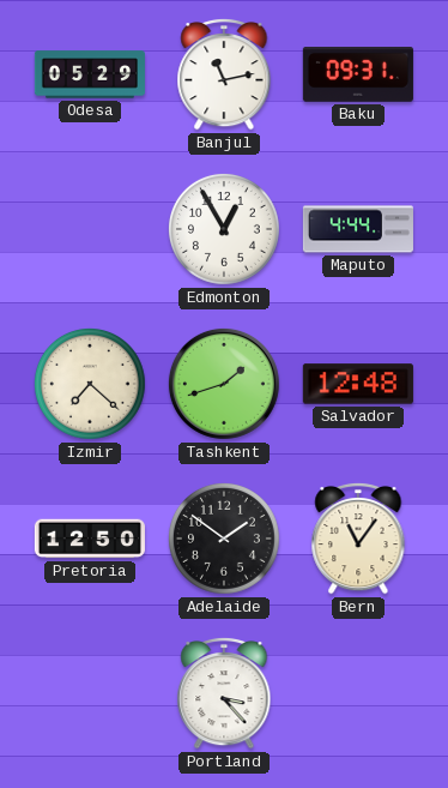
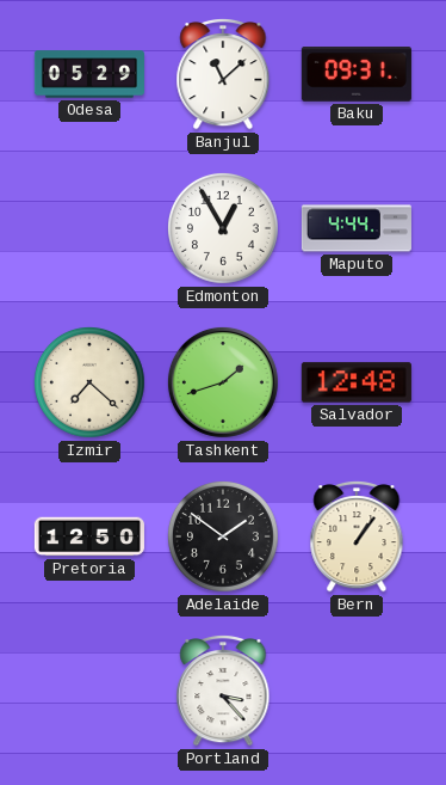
Banjul: 11:13 -> 11:08
Bern: 11:06 -> 1:06
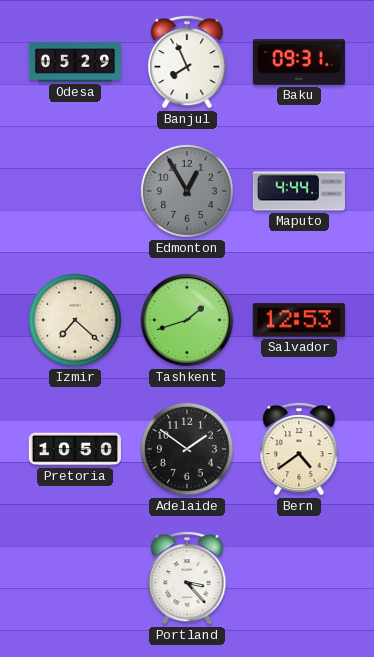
Banjul: 11:08 -> 7:56
Edmonton dial: white -> grey
Salvador: 12:48 -> 12:53
Pretoria: 12:50 -> 10:50
Bern: 1:06 -> 4:39
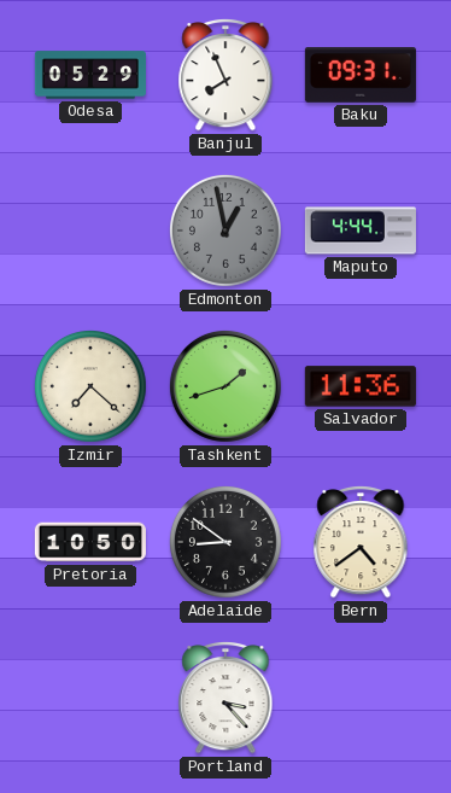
Edmonton: 12:55 -> 12:58
Salvador: 12:53 -> 11:36
Adelaide: 1:51 -> 8:51
